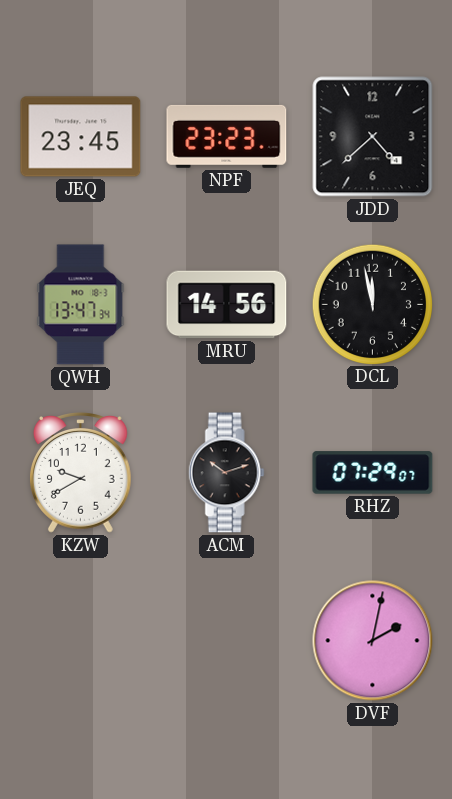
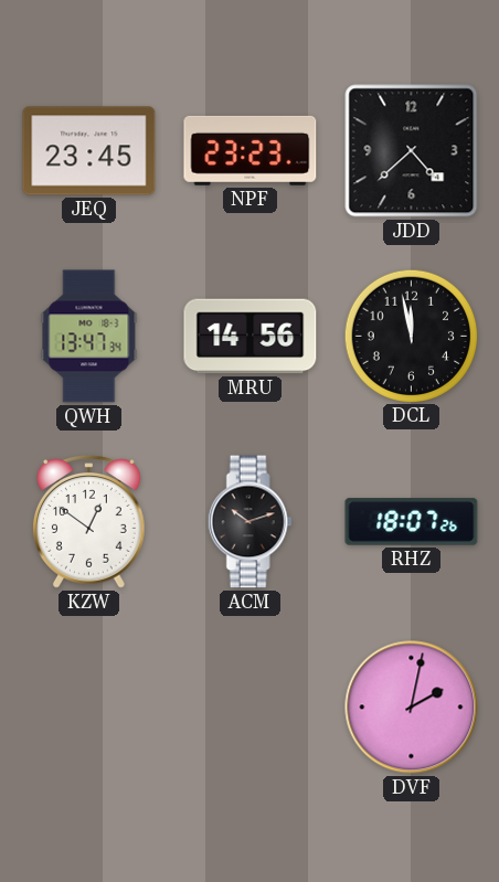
KZW: 9:40 -> 12:51
RHZ: 07:29 -> 18:07
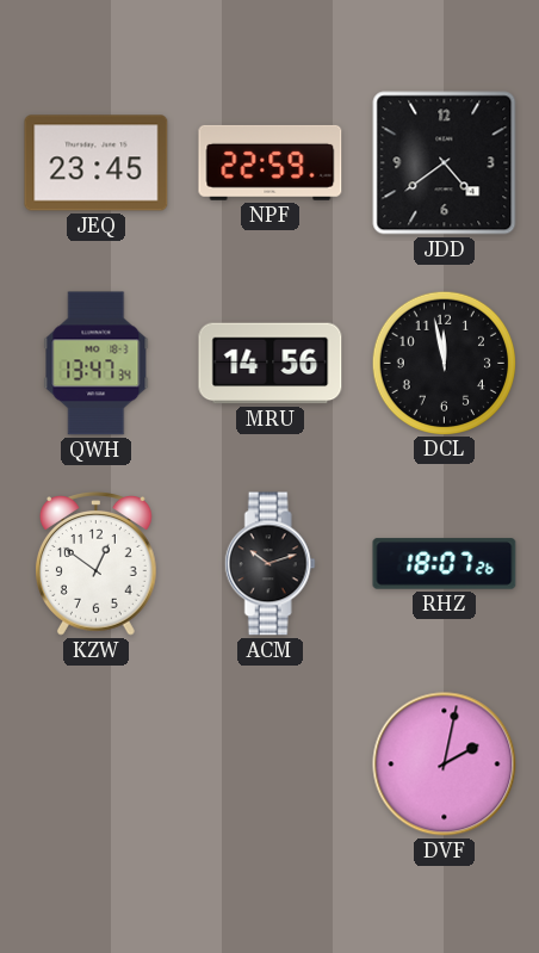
NPF: 23:23 -> 22:59
JDD: 4:38 -> 4:39
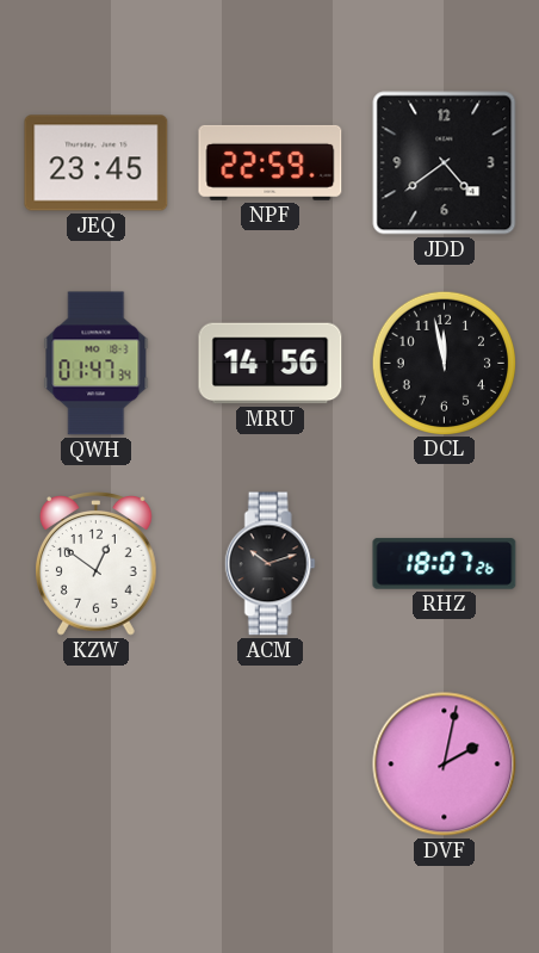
QWH: 13:47 -> 01:47
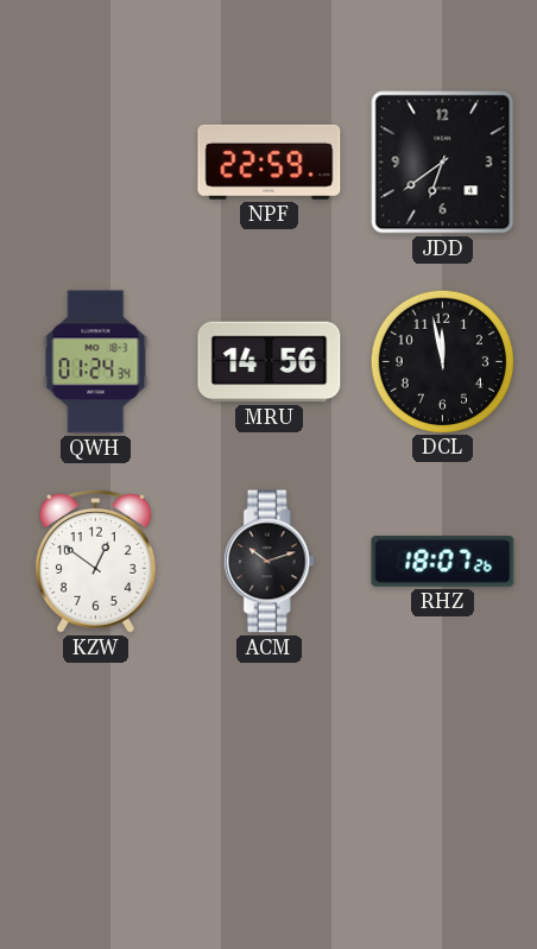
JEQ: 23:45 -> none
JDD: 4:39 -> 6:39
QWH: 01:47 -> 01:24
DVF: 2:02 -> none
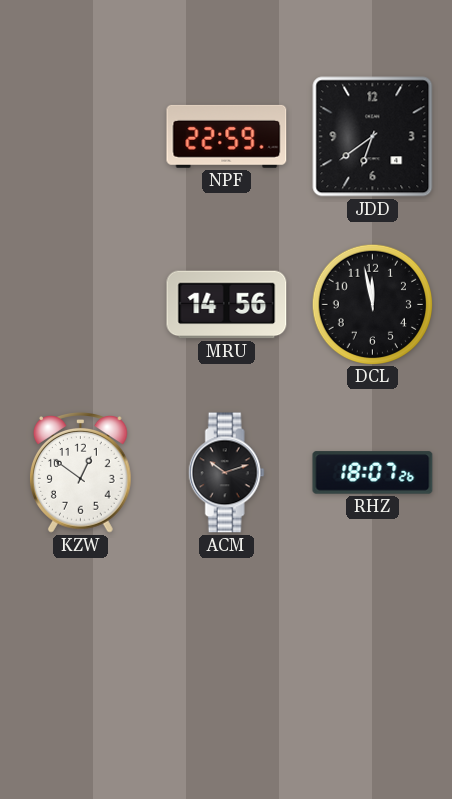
QWH: 01:24 -> none
